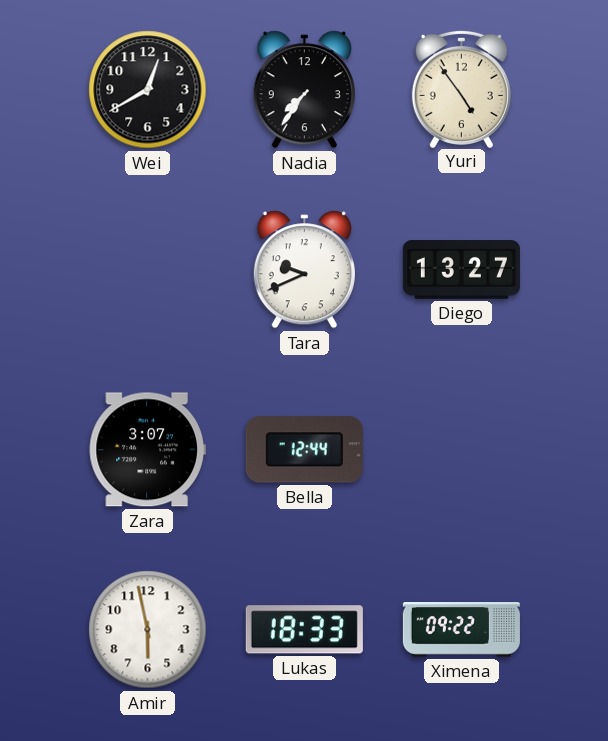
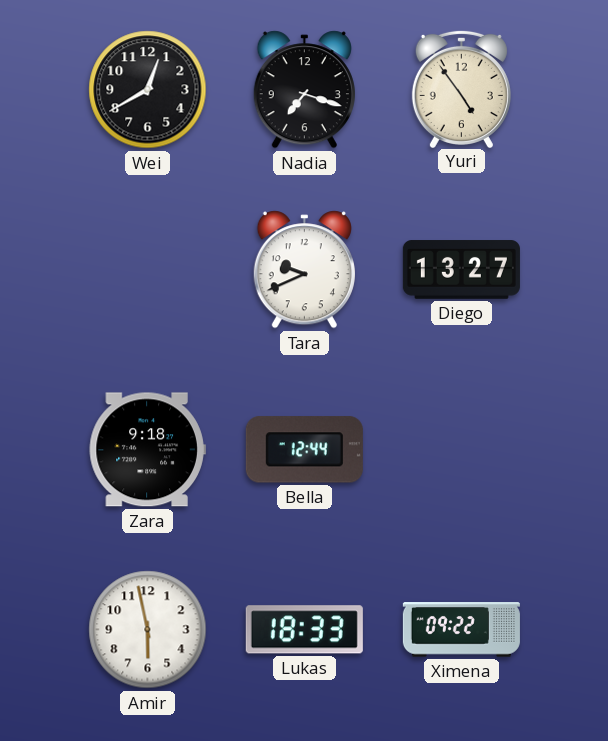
Nadia: 7:36 -> 7:18
Zara: 3:07 -> 9:18
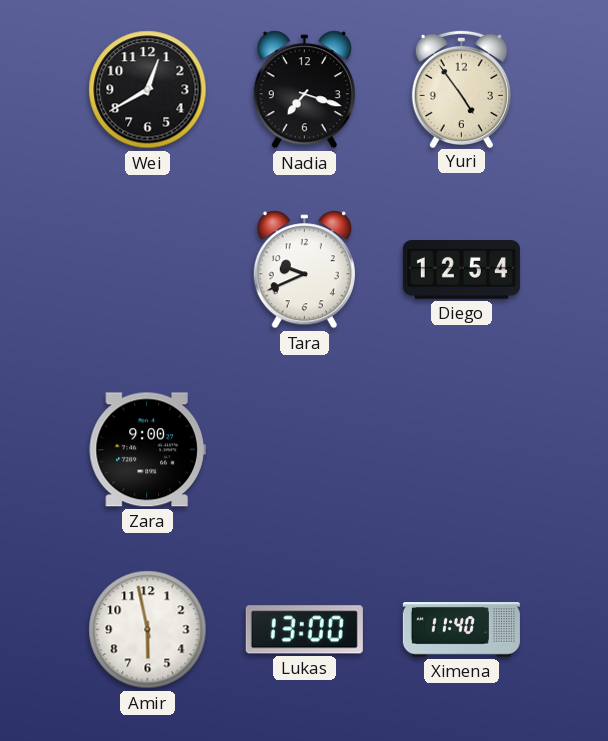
Diego: 13:27 -> 12:54
Zara: 9:18 -> 9:00
Bella: 12:44 -> none
Lukas: 18:33 -> 13:00
Ximena: 09:22 -> 11:40
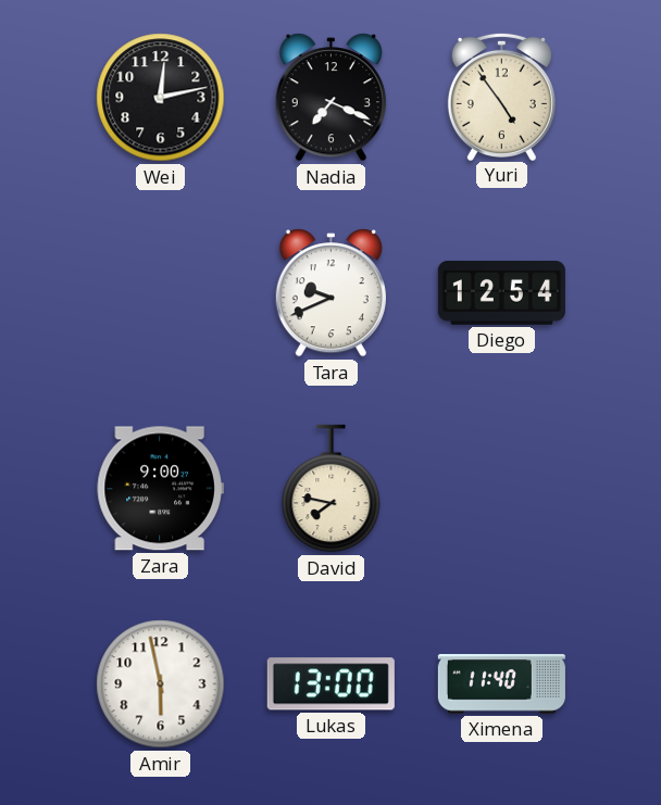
Wei: 12:40 -> 12:13
Nadia: 7:18 -> 7:19
David: none -> 7:47
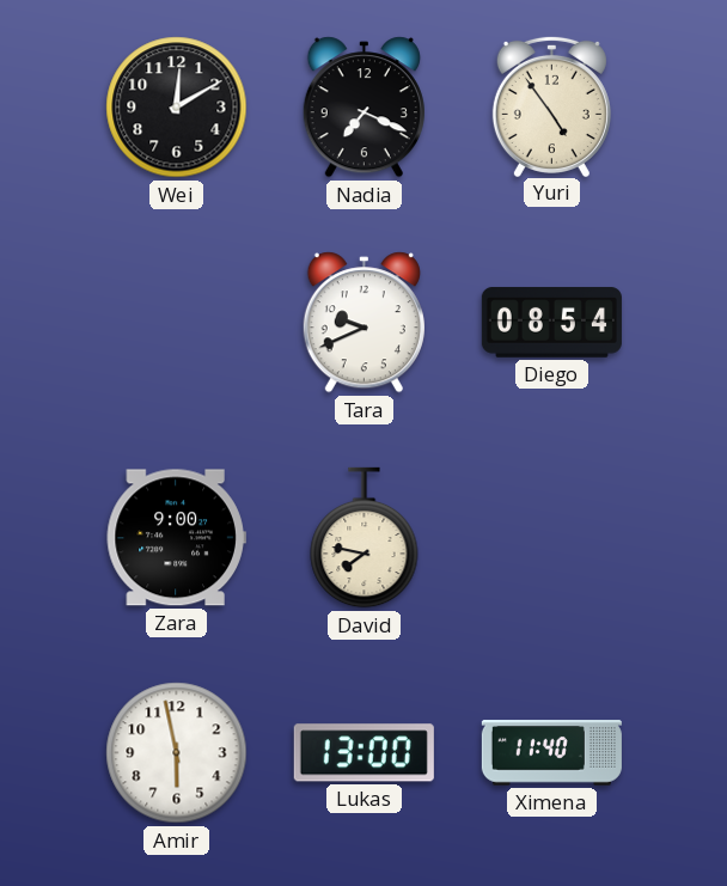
Wei: 12:13 -> 12:10
Diego: 12:54 -> 08:54
